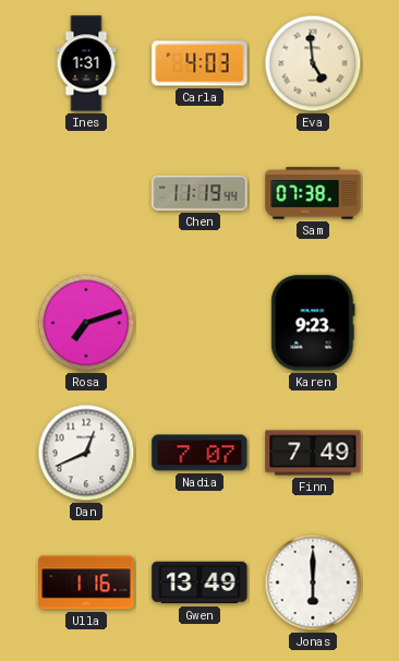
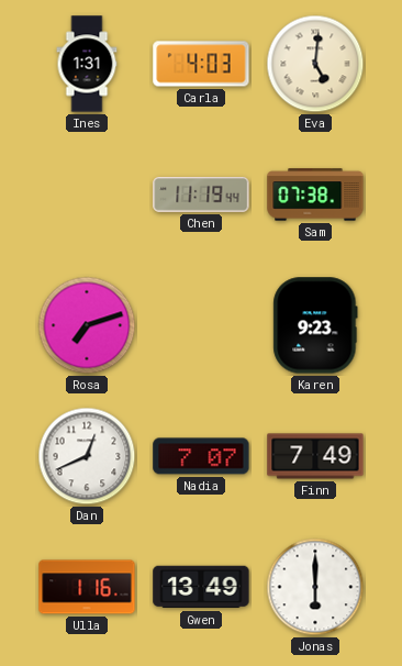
Eva: 4:59 -> 5:01
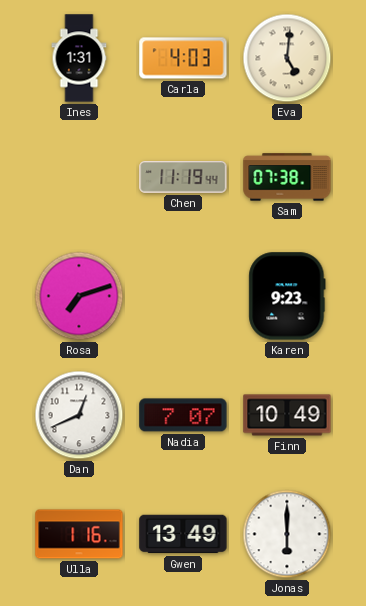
Finn: 7:49 -> 10:49
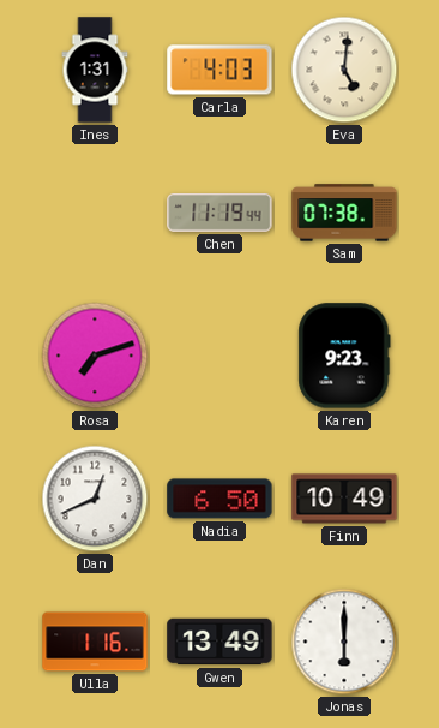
Nadia: 7:07 -> 6:50
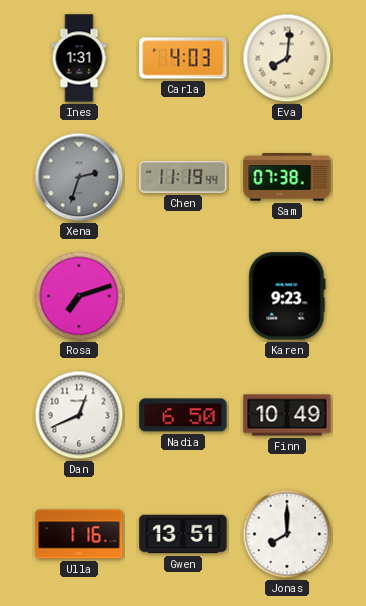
Eva: 5:01 -> 8:01
Xena: none -> 2:33
Gwen: 13:49 -> 13:51
Jonas: 6:00 -> 8:00
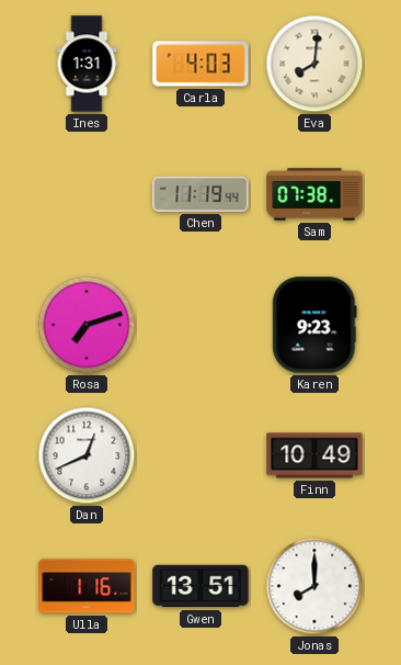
Xena: 2:33 -> none
Nadia: 6:50 -> none
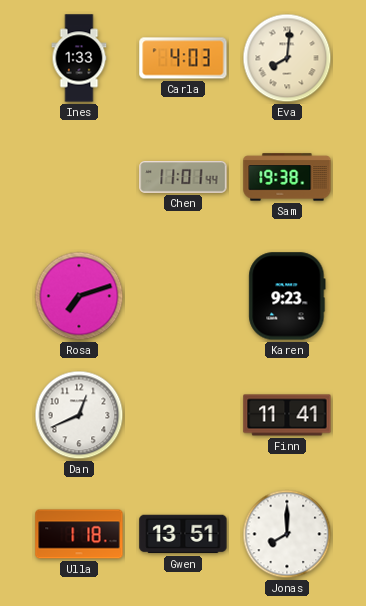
Ines: 1:31 -> 1:33
Chen: 11:19 -> 11:01
Sam: 07:38 -> 19:38
Finn: 10:49 -> 11:41
Ulla: 1:16 -> 1:18
